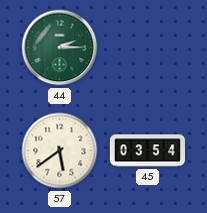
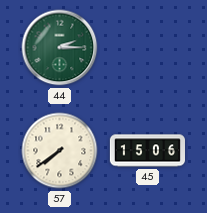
57: 5:39 -> 7:39
45: 03:54 -> 15:06
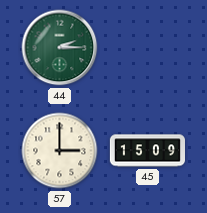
57: 7:39 -> 3:00
45: 15:06 -> 15:09
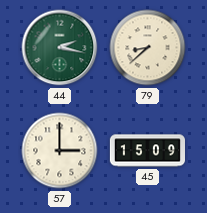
44: 2:15 -> 2:17
79: none -> 8:38
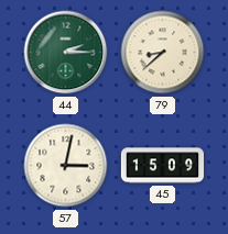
44: 2:17 -> 2:15
57: 3:00 -> 3:02
